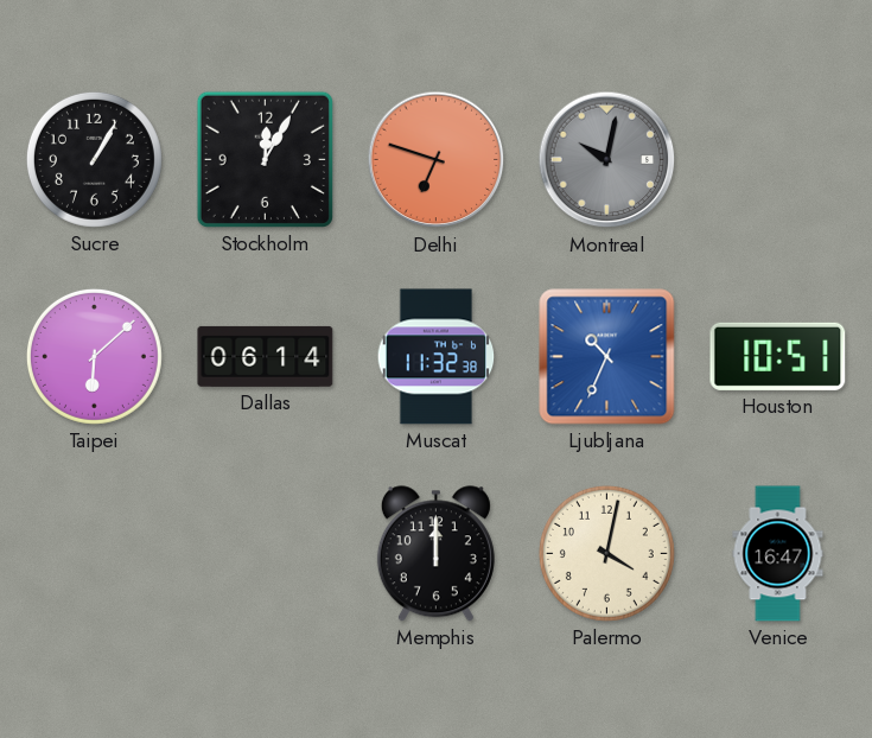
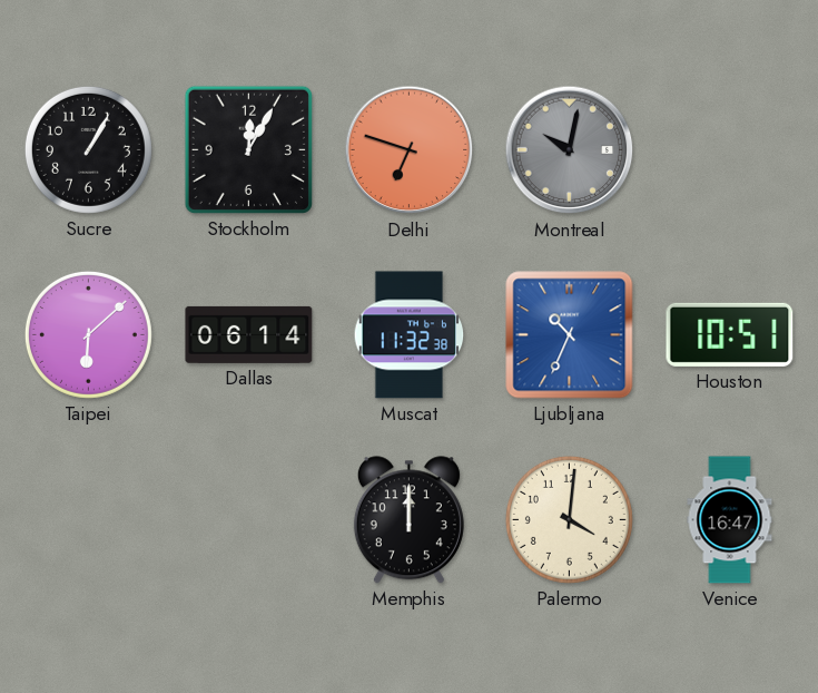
Palermo: 4:02 -> 4:01
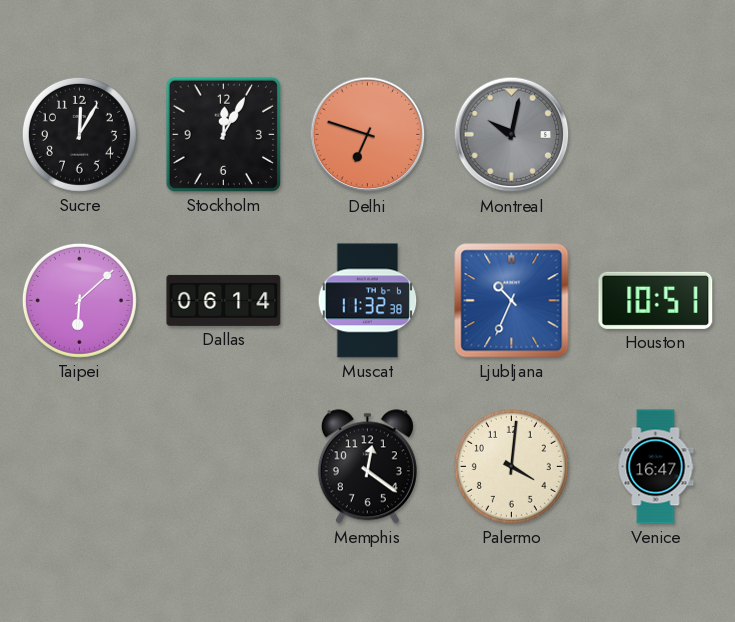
Sucre: 1:05 -> 12:05
Memphis: 12:00 -> 12:21
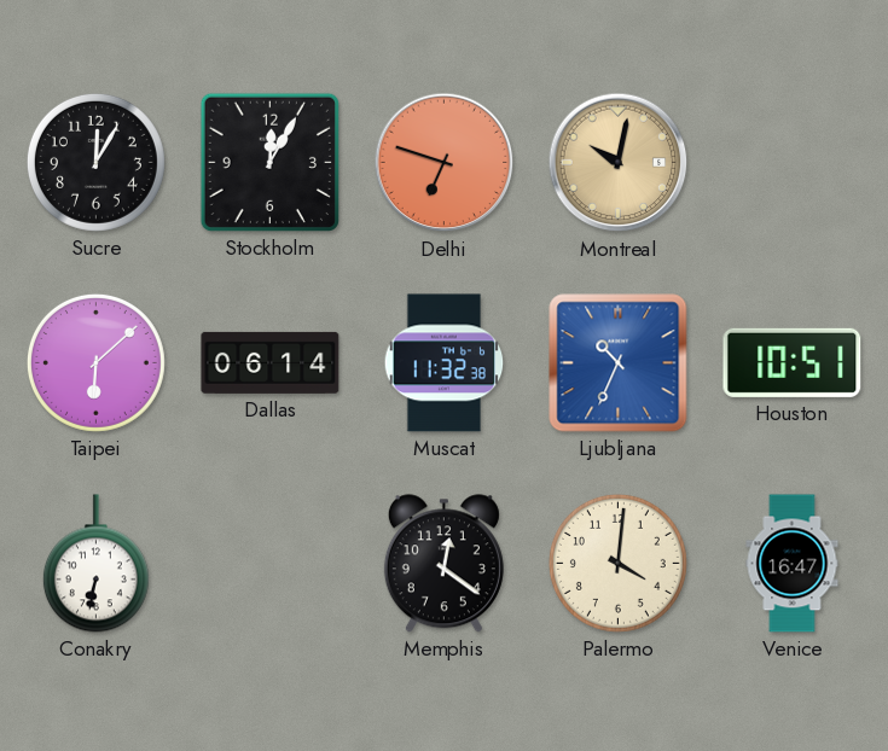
Montreal dial: grey -> champagne
Conakry: none -> 6:32
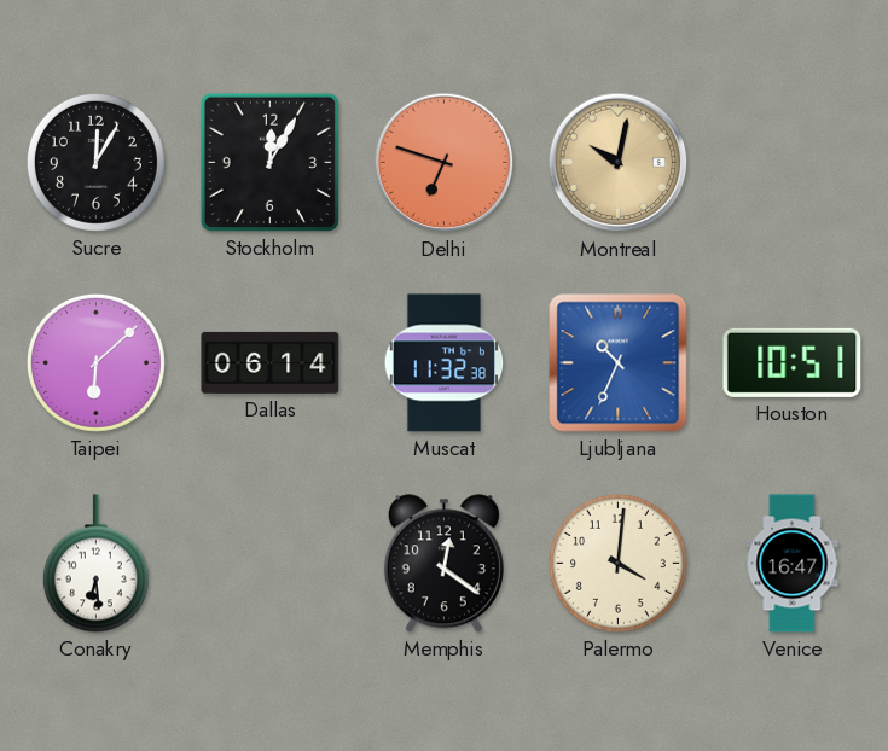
Conakry: 6:32 -> 6:29
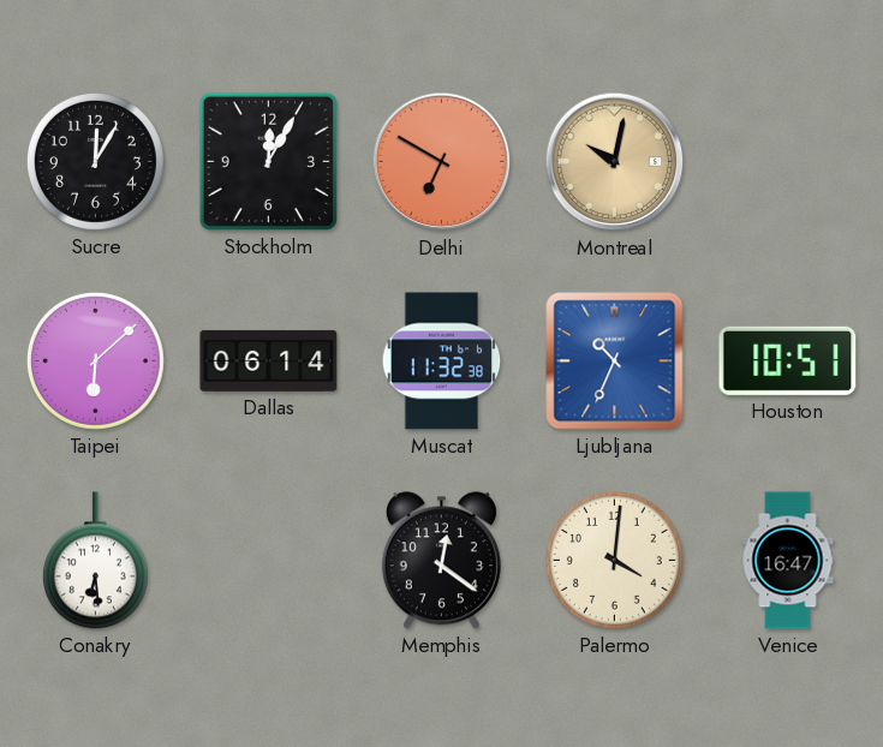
Delhi: 6:48 -> 6:50
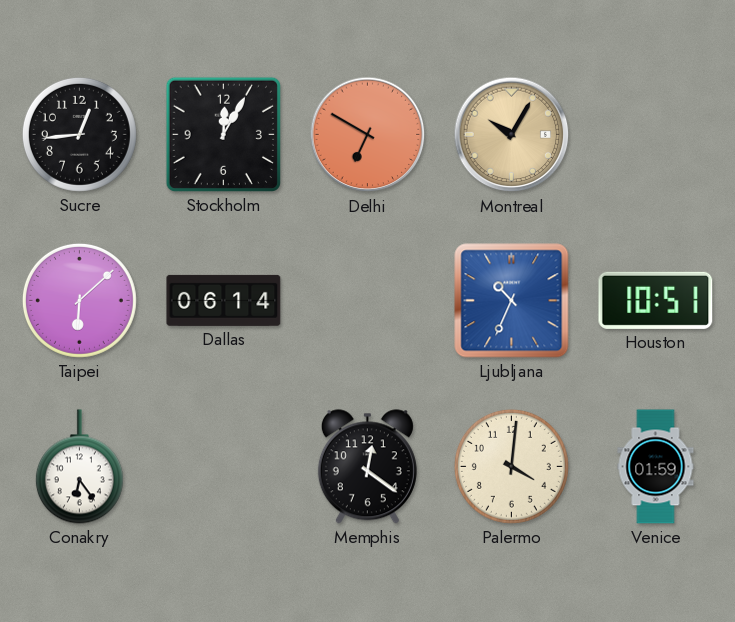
Sucre: 12:05 -> 12:44
Montreal: 10:02 -> 10:05
Muscat: 11:32 -> none
Conakry: 6:29 -> 6:24
Venice: 16:47 -> 01:59
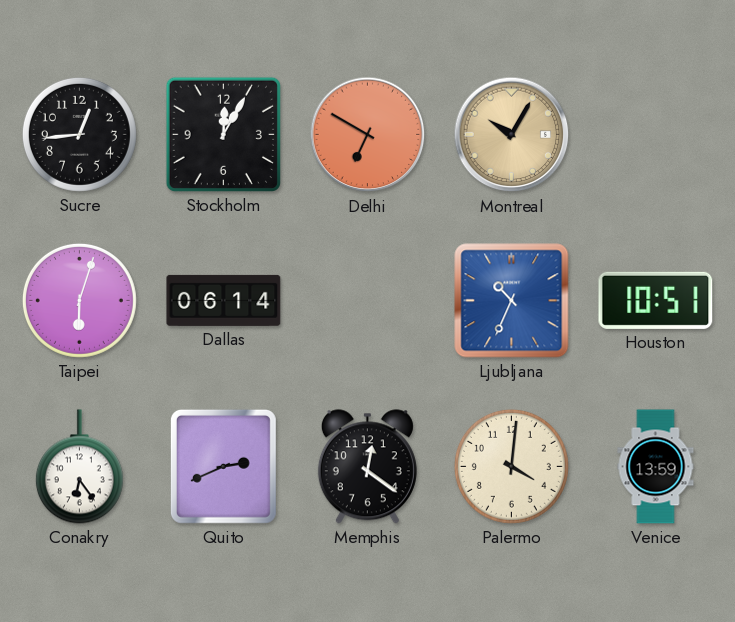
Taipei: 6:08 -> 6:03
Quito: none -> 2:41
Venice: 01:59 -> 13:59
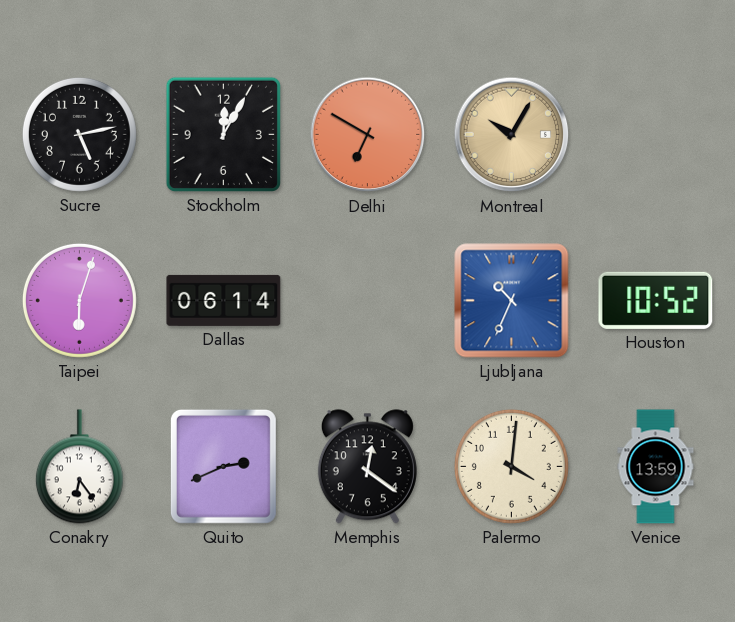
Sucre: 12:44 -> 5:13
Houston: 10:51 -> 10:52
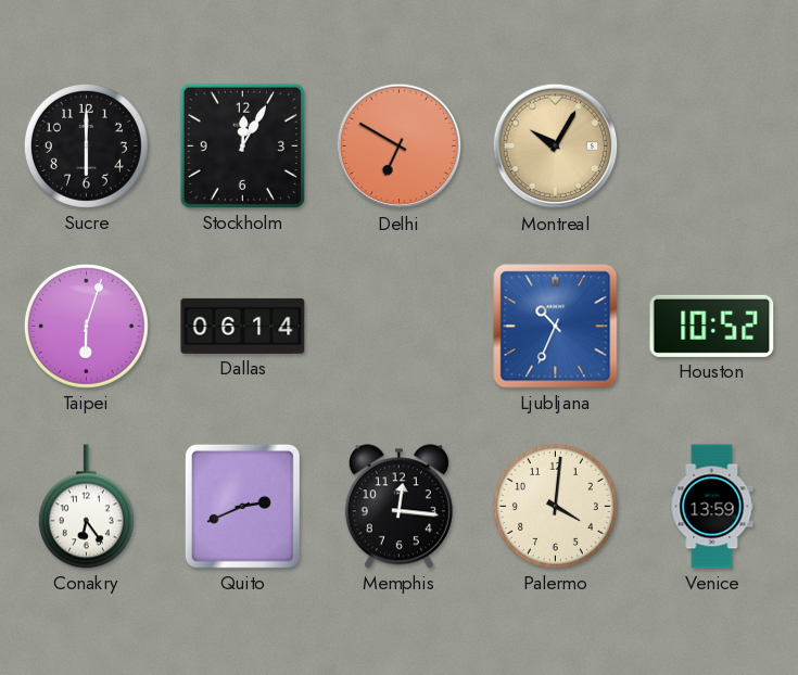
Sucre: 5:13 -> 6:00
Memphis: 12:21 -> 12:16
